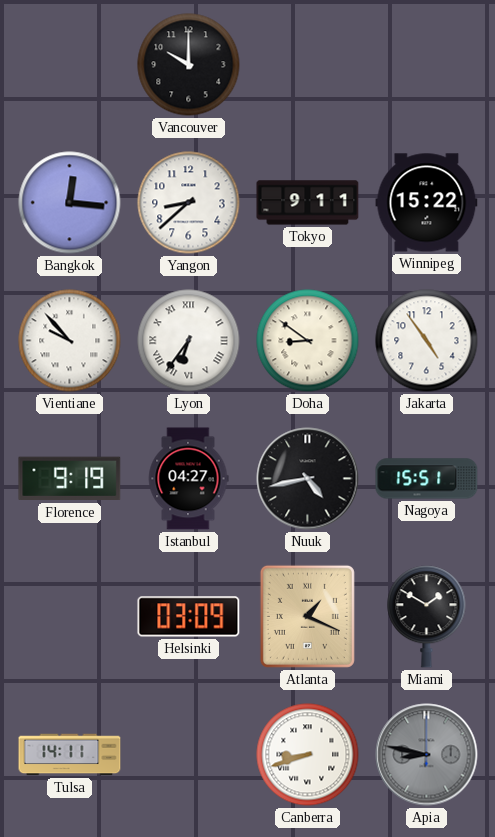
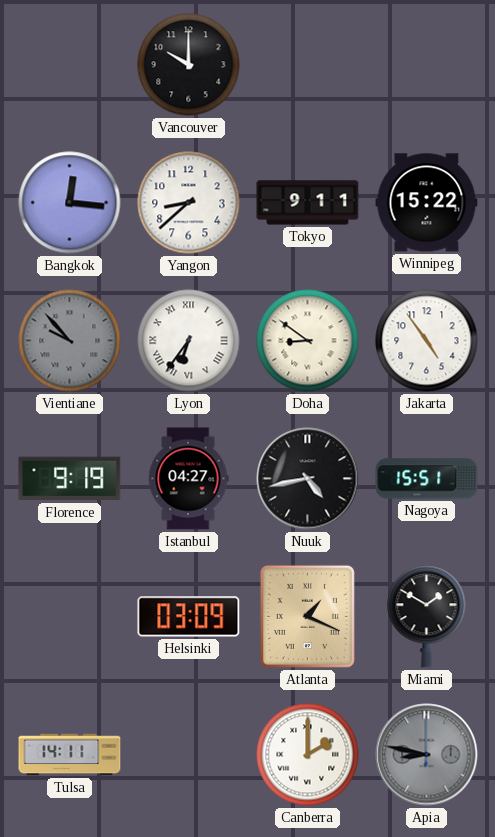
Vientiane dial: white -> grey
Canberra: 8:42 -> 2:00
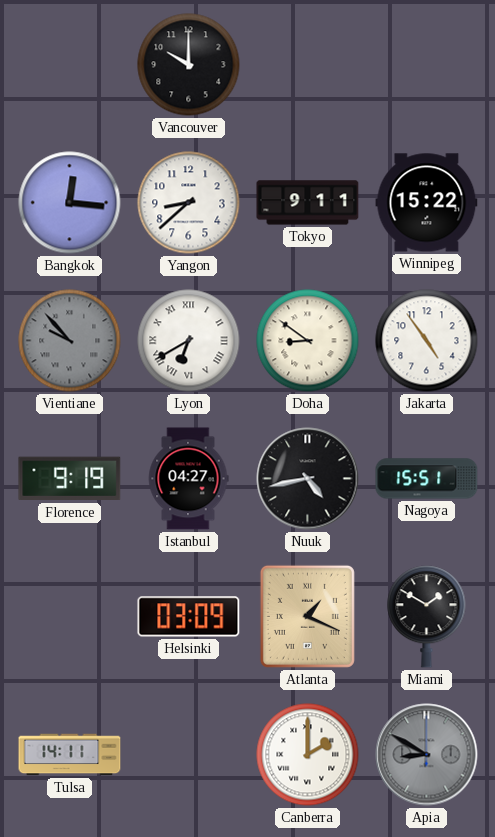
Lyon: 6:36 -> 6:40
Apia: 8:47 -> 8:50
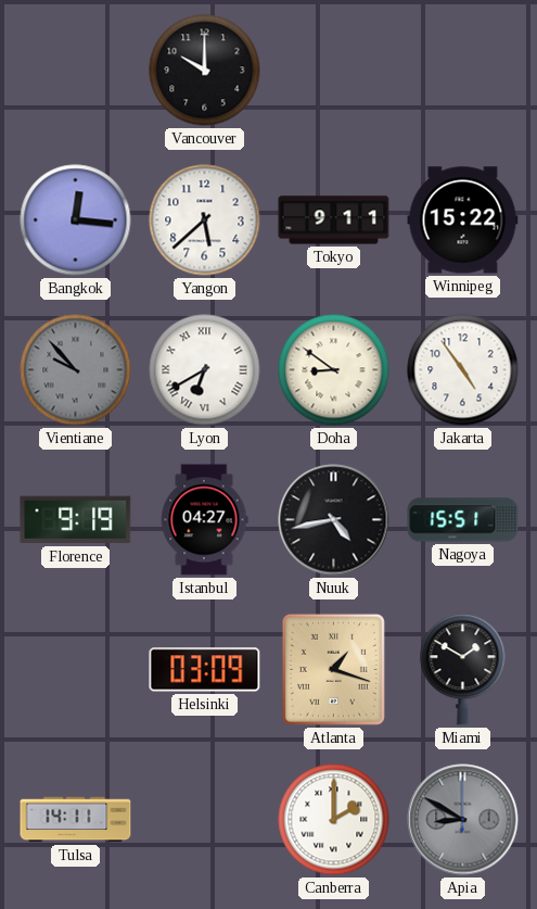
Yangon: 8:38 -> 5:38
Atlanta: 1:19 -> 1:18
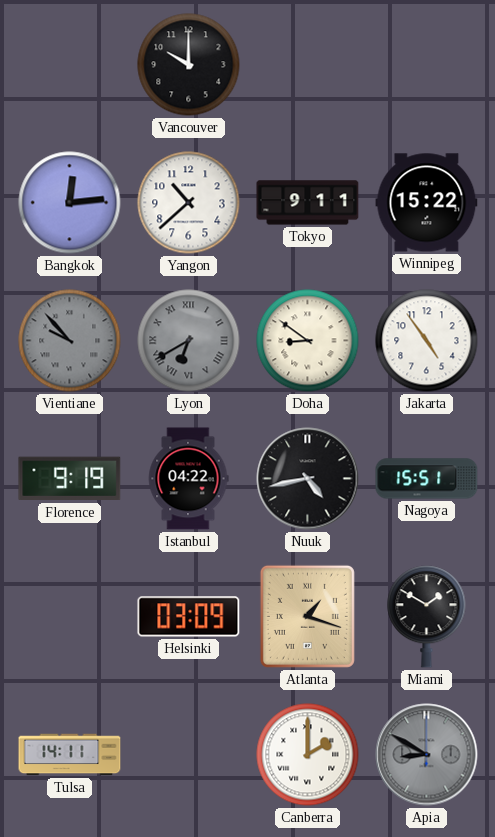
Bangkok: 12:16 -> 12:14
Yangon: 5:38 -> 10:38
Lyon dial: white -> grey
Istanbul: 04:27 -> 04:22
